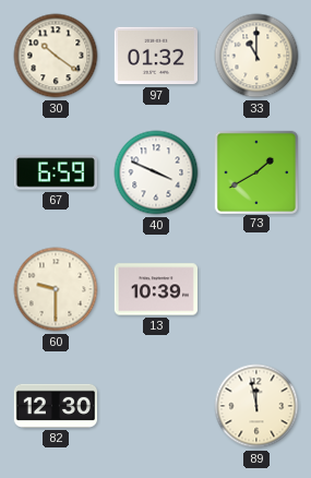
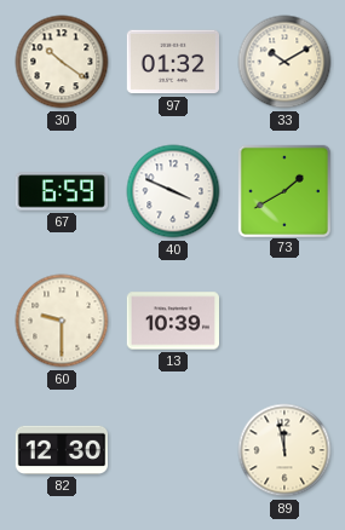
33: 11:00 -> 10:10
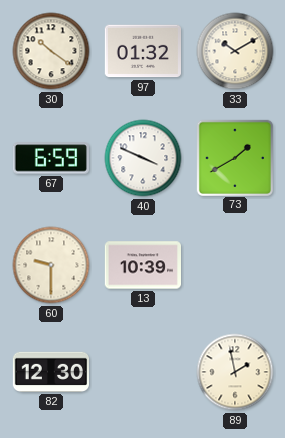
89: 11:58 -> 1:58
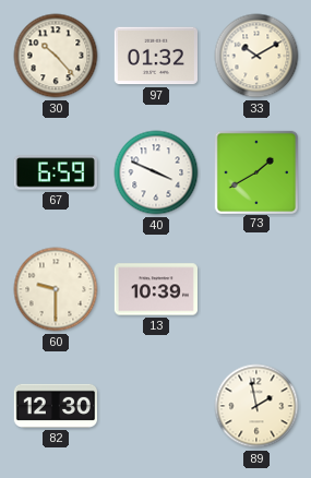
30: 10:21 -> 10:23
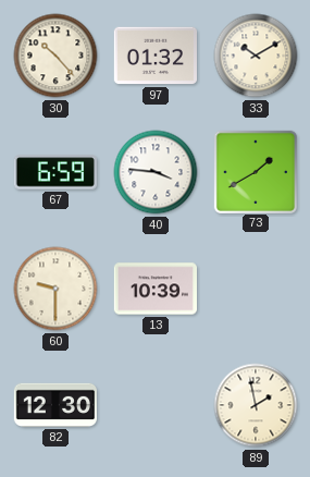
40: 3:49 -> 3:46
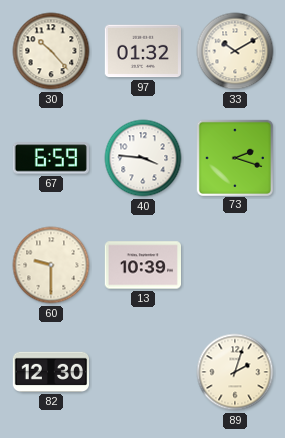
73: 1:40 -> 2:18
89: 1:58 -> 2:03
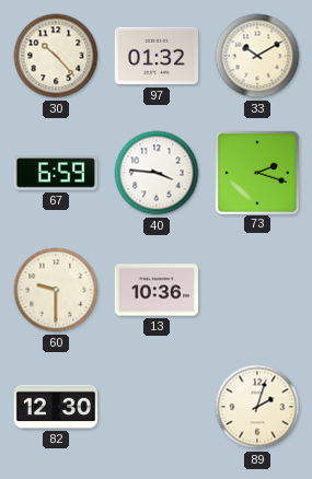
13: 10:39 -> 10:36
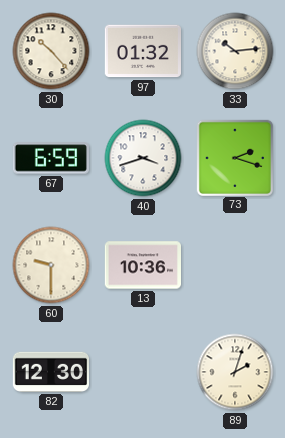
33: 10:10 -> 10:14
40: 3:46 -> 3:42
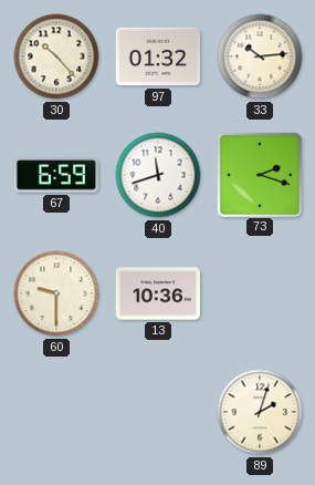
40: 3:42 -> 11:42
82: 12:30 -> none
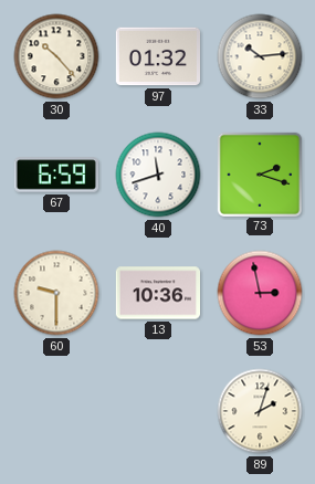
53: none -> 2:58
